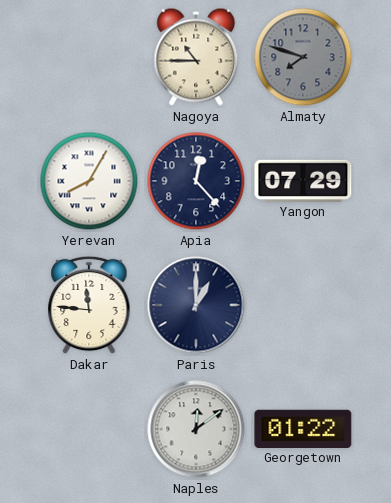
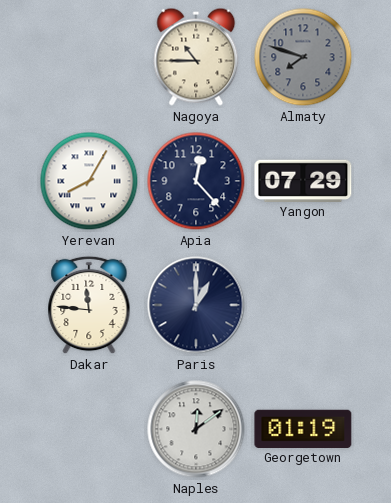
Georgetown: 01:22 -> 01:19
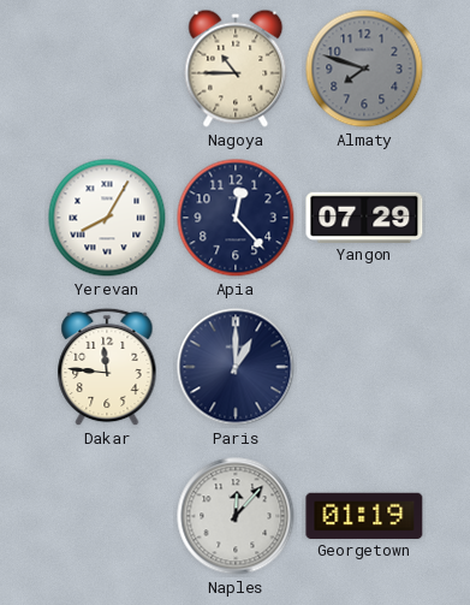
Naples: 12:09 -> 12:07
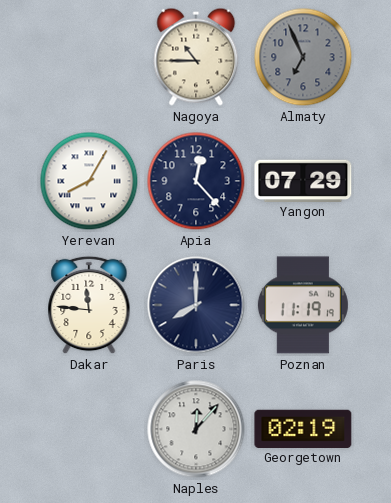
Almaty: 7:48 -> 6:56
Paris: 1:00 -> 8:00
Poznan: none -> 11:19
Georgetown: 01:19 -> 02:19
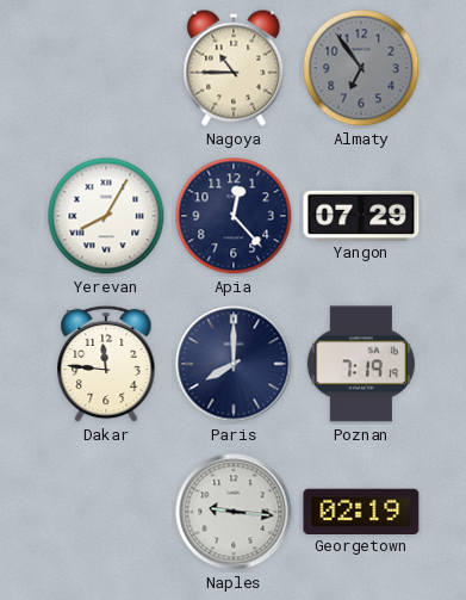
Almaty: 6:56 -> 6:54
Poznan: 11:19 -> 7:19
Naples: 12:07 -> 9:16
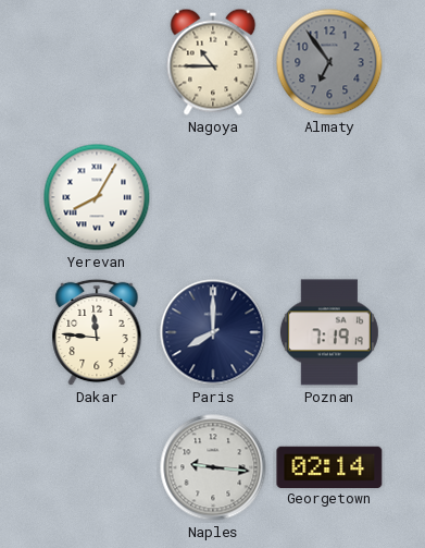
Apia: 12:23 -> none
Yangon: 07:29 -> none
Georgetown: 02:19 -> 02:14
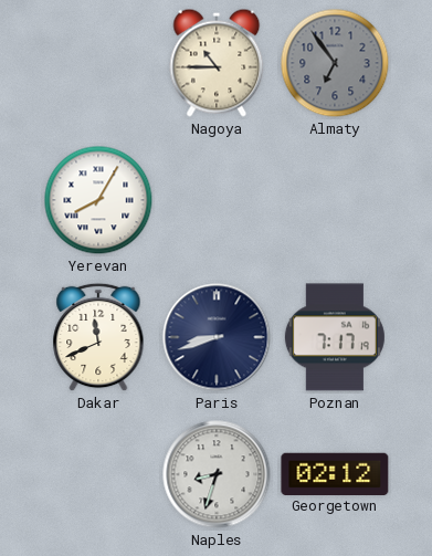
Dakar: 11:46 -> 11:41
Paris: 8:00 -> 8:42
Poznan: 7:19 -> 7:17
Naples: 9:16 -> 8:33
Georgetown: 02:14 -> 02:12
